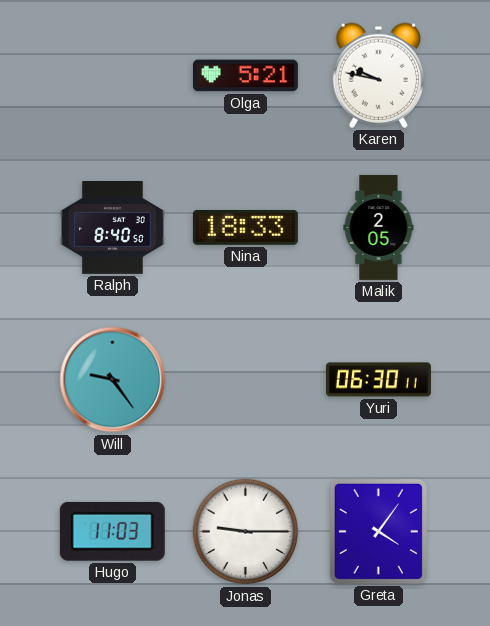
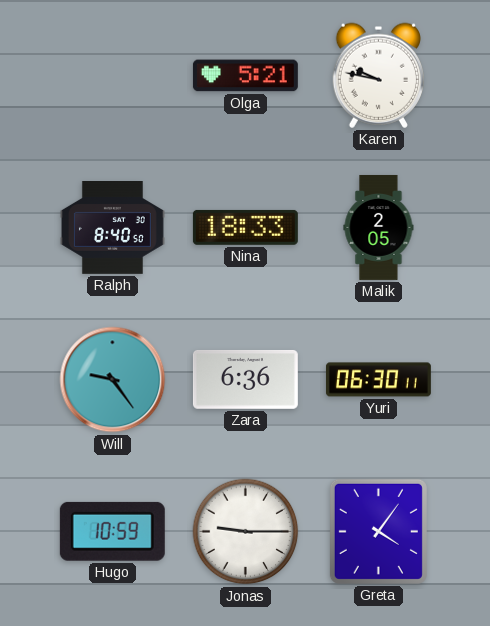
Zara: none -> 6:36
Hugo: 11:03 -> 10:59
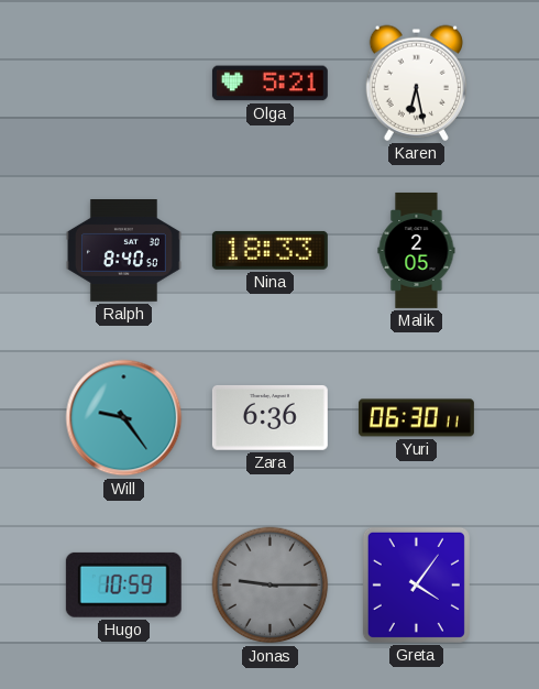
Karen: 9:47 -> 6:28
Jonas dial: white -> grey
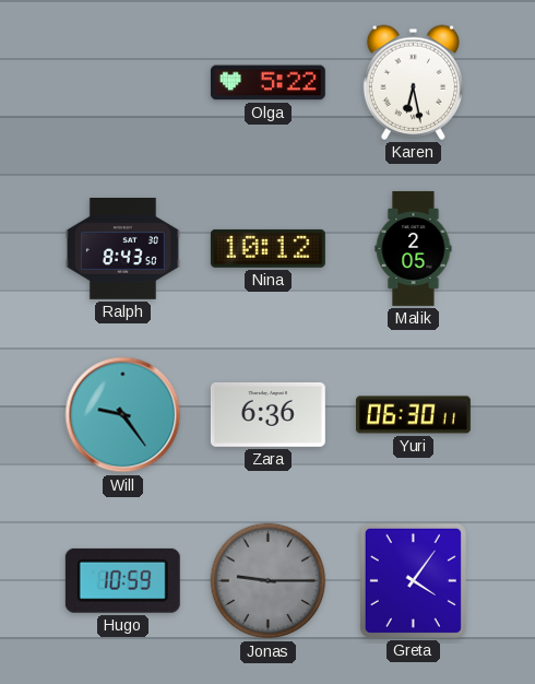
Olga: 5:21 -> 5:22
Ralph: 8:40 -> 8:43
Nina: 18:33 -> 10:12
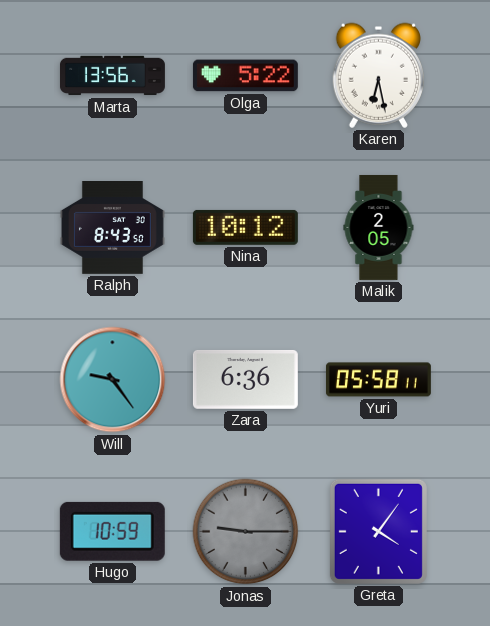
Marta: none -> 13:56
Yuri: 06:30 -> 05:58
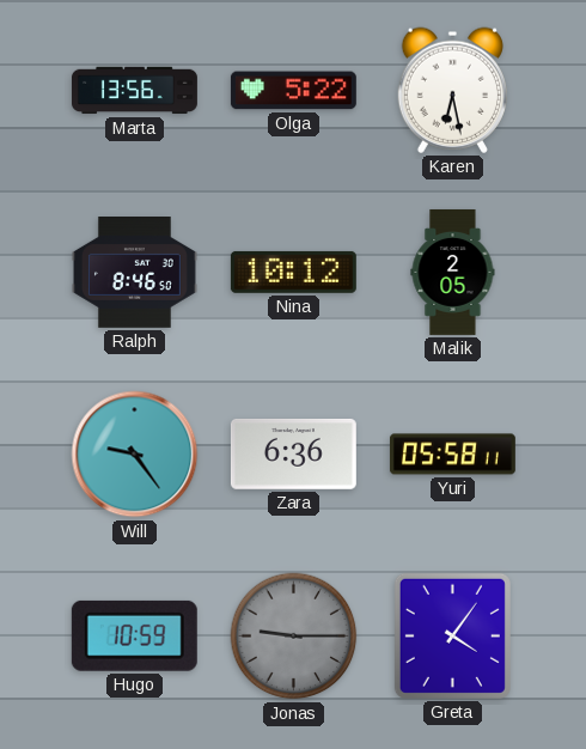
Ralph: 8:43 -> 8:46
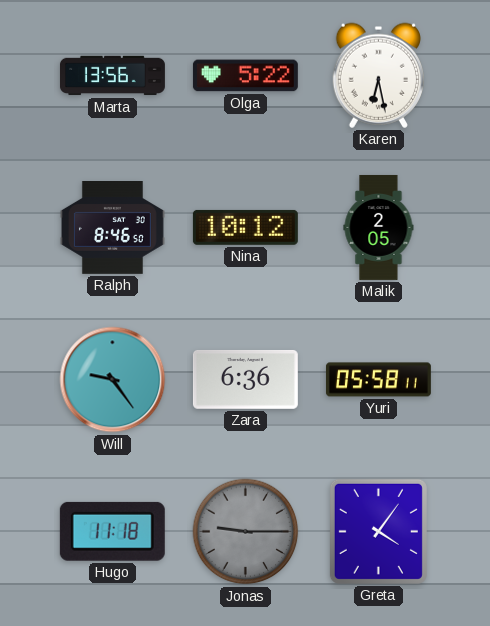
Hugo: 10:59 -> 11:18
